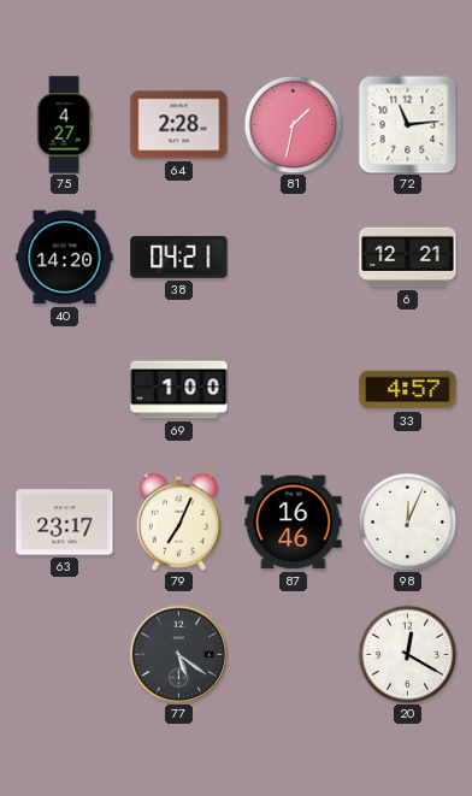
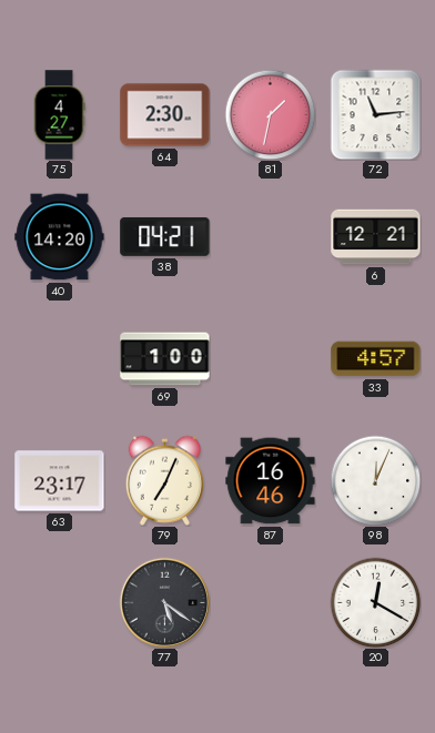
64: 2:28 -> 2:30
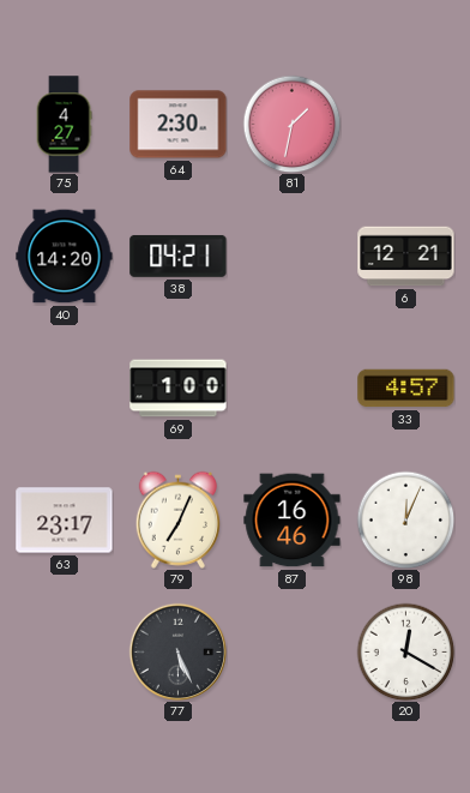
72: 11:14 -> none
77: 5:21 -> 5:26
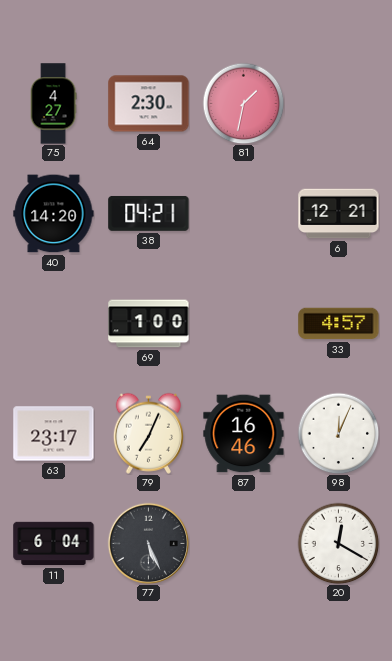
11: none -> 6:04
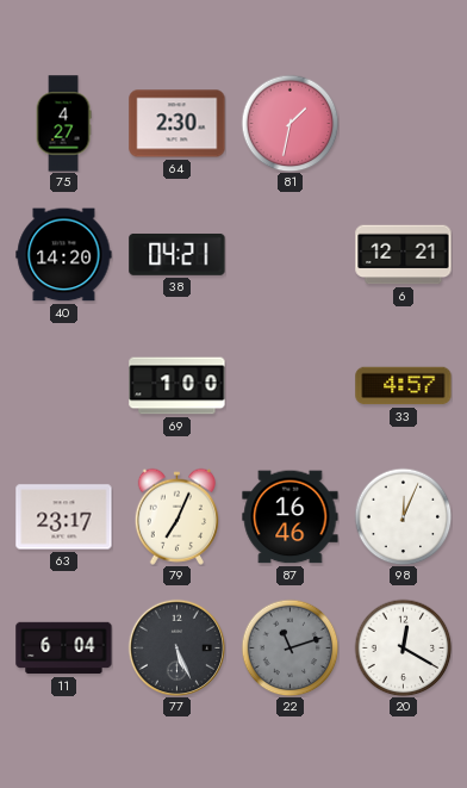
22: none -> 11:12
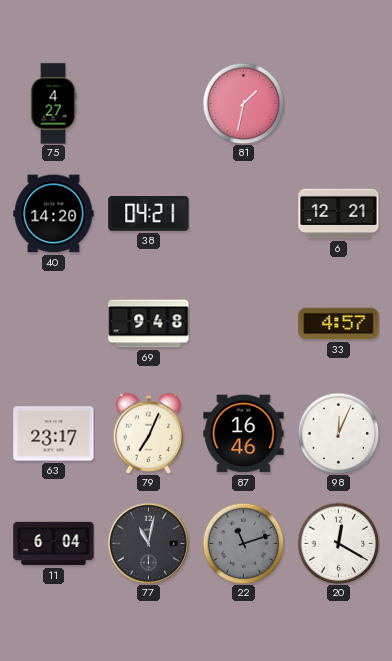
64: 2:30 -> none
69: 1:00 -> 9:48
77: 5:26 -> 11:02
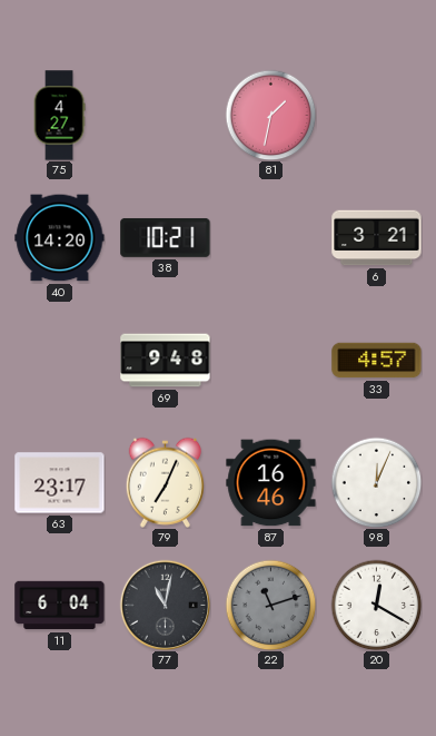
38: 04:21 -> 10:21
6: 12:21 -> 3:21
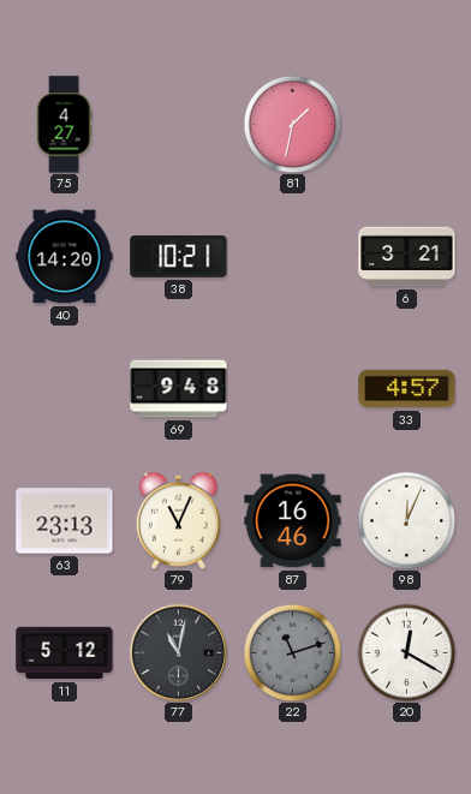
63: 23:17 -> 23:13
79: 7:04 -> 11:04
11: 6:04 -> 5:12
